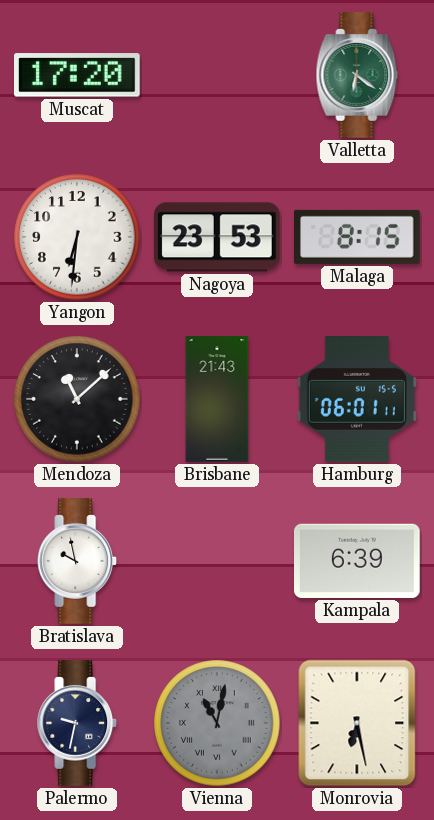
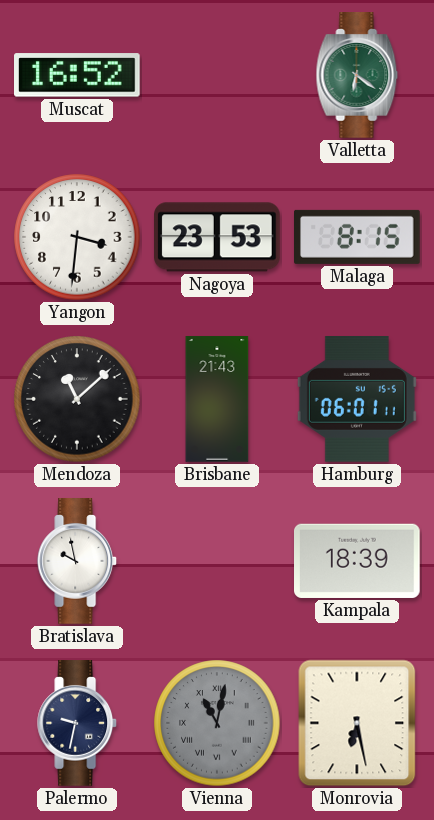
Muscat: 17:20 -> 16:52
Yangon: 6:31 -> 3:31
Kampala: 6:39 -> 18:39
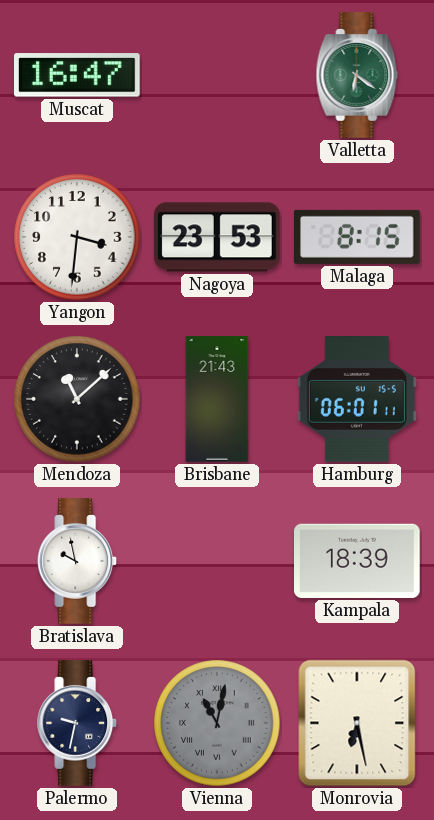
Muscat: 16:52 -> 16:47
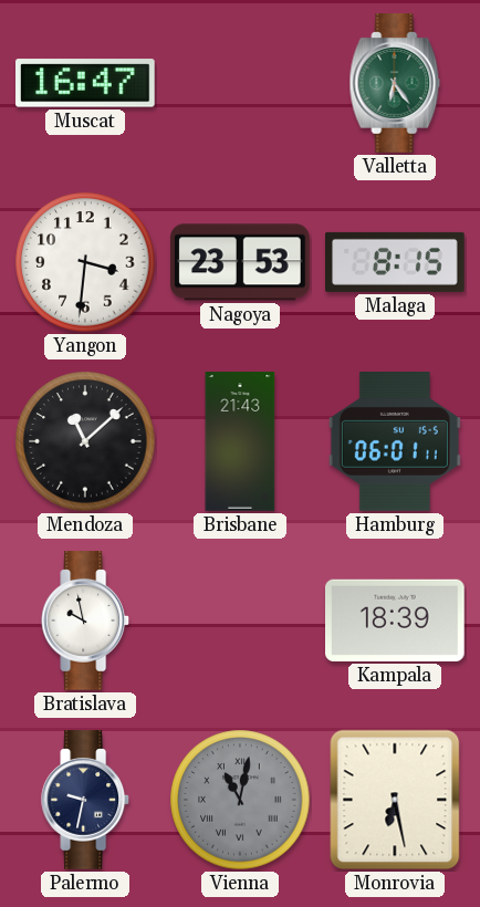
Valletta: 6:21 -> 6:24
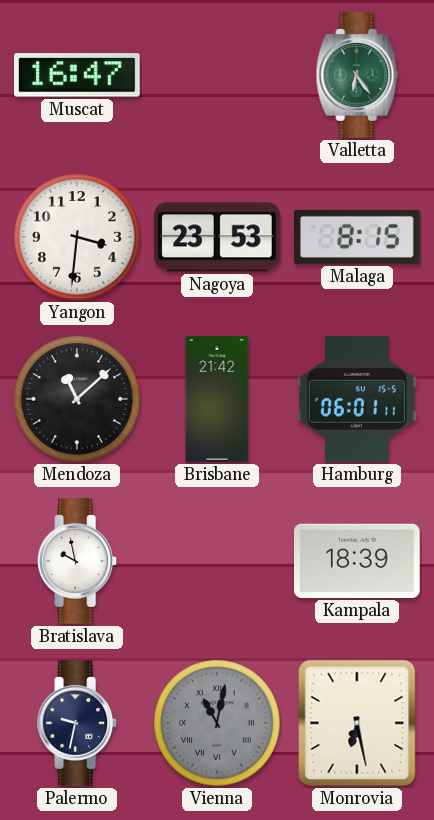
Brisbane: 21:43 -> 21:42
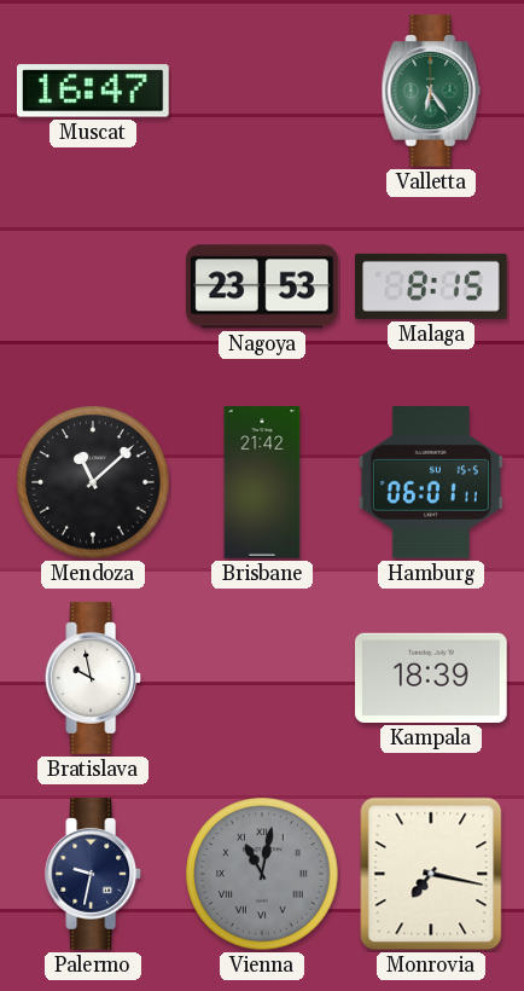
Yangon: 3:31 -> none
Monrovia: 6:28 -> 7:17
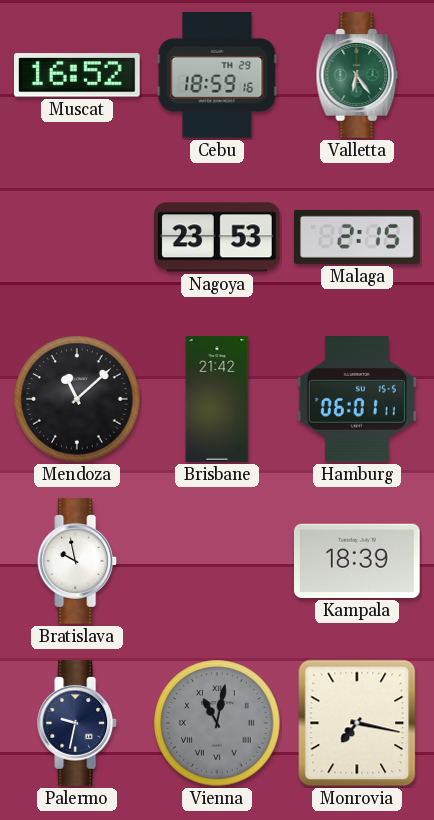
Muscat: 16:47 -> 16:52
Cebu: none -> 18:59
Malaga: 8:15 -> 2:15
